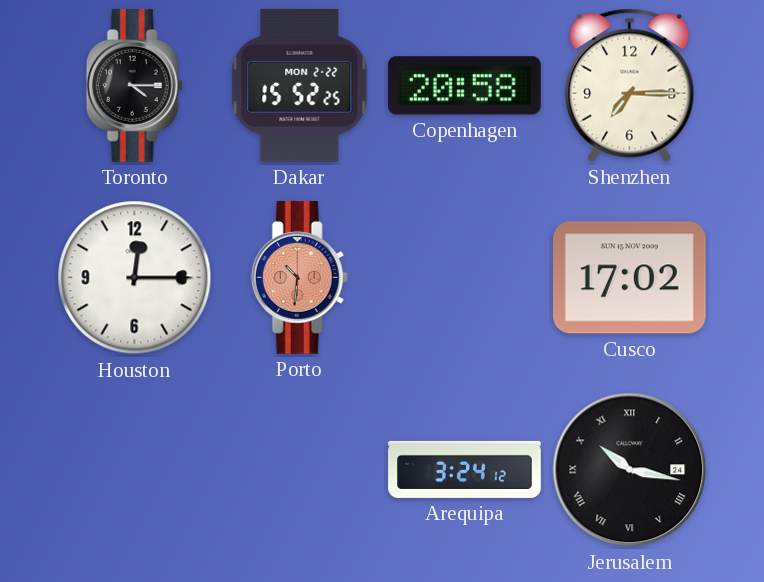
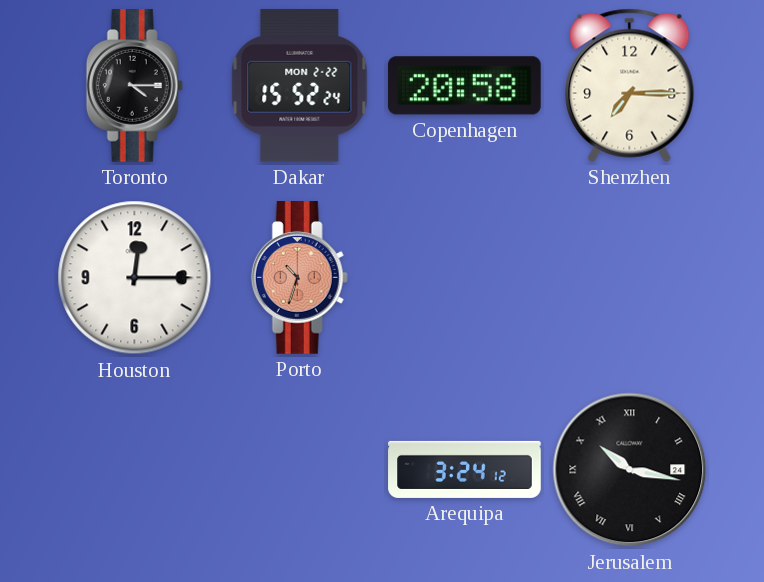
Dakar: 15:52:25 -> 15:52:24
Porto: 10:31 -> 10:33
Cusco: 17:02 -> none
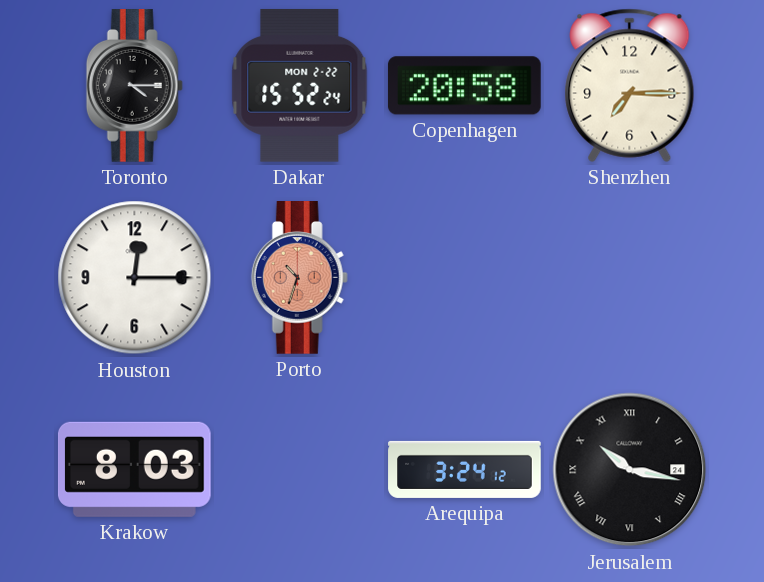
Krakow: none -> 8:03
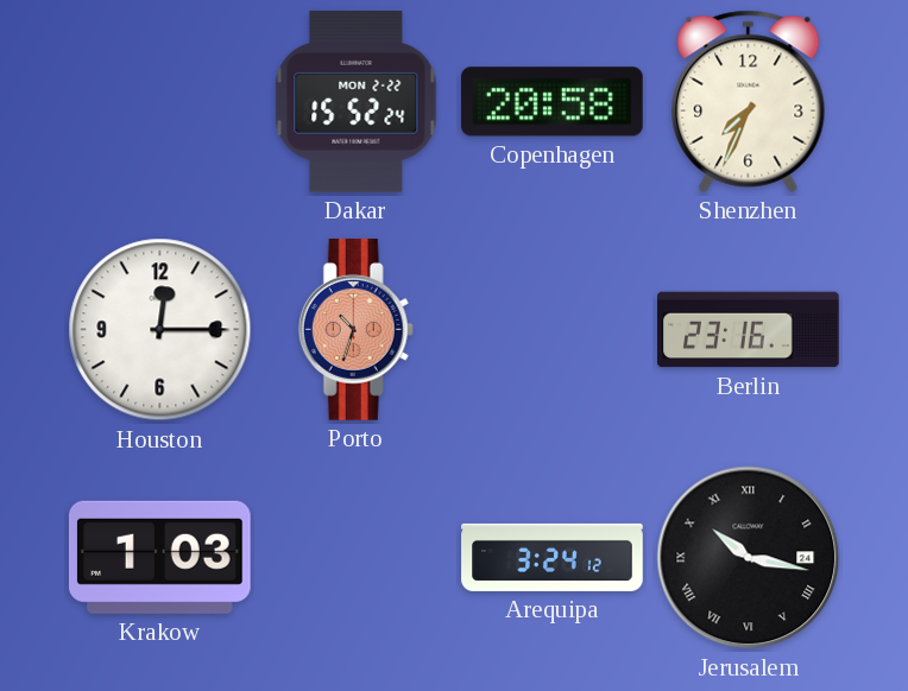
Toronto: 4:15 -> none
Shenzhen: 7:15 -> 7:34
Berlin: none -> 23:16
Krakow: 8:03 -> 1:03
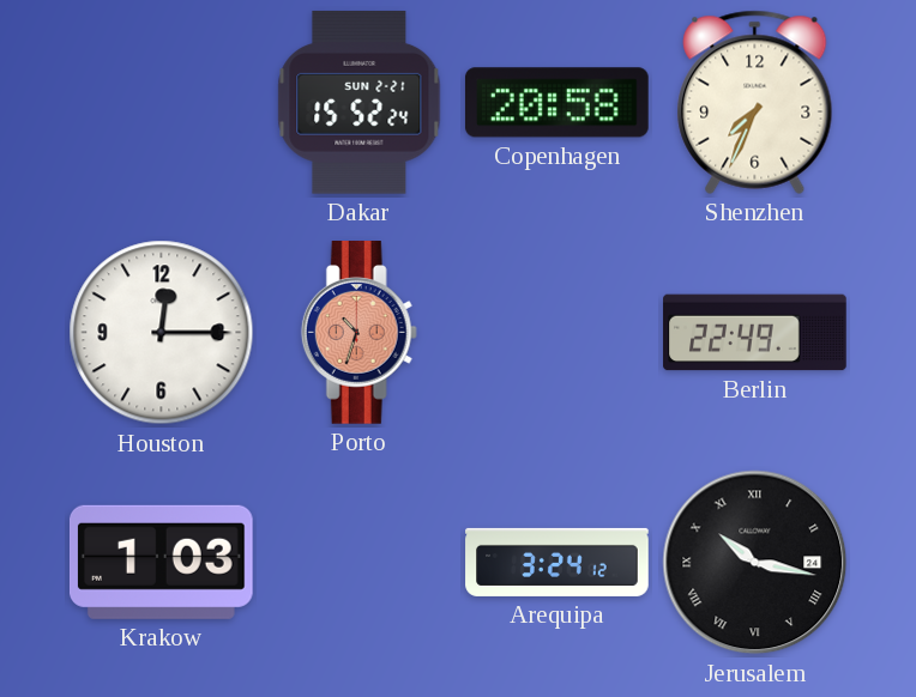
Dakar date: MON 2-22 -> SUN 2-21
Berlin: 23:16 -> 22:49
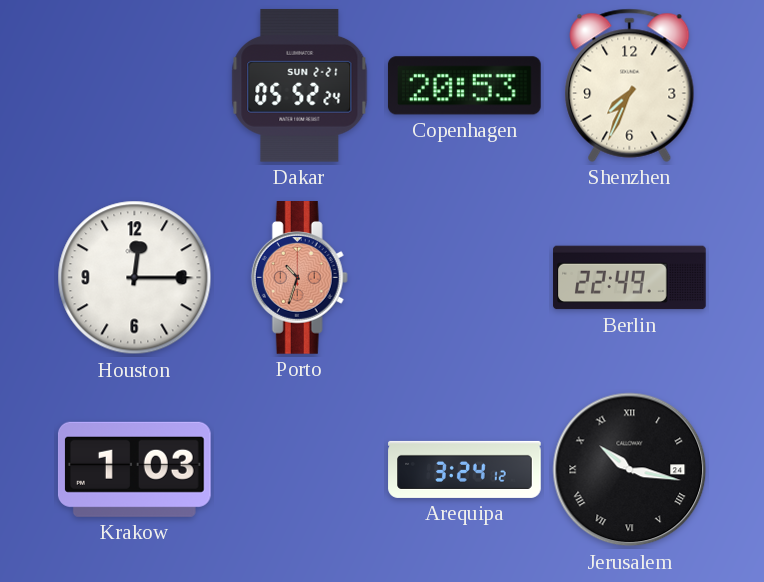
Dakar: 15:52 -> 05:52
Copenhagen: 20:58 -> 20:53
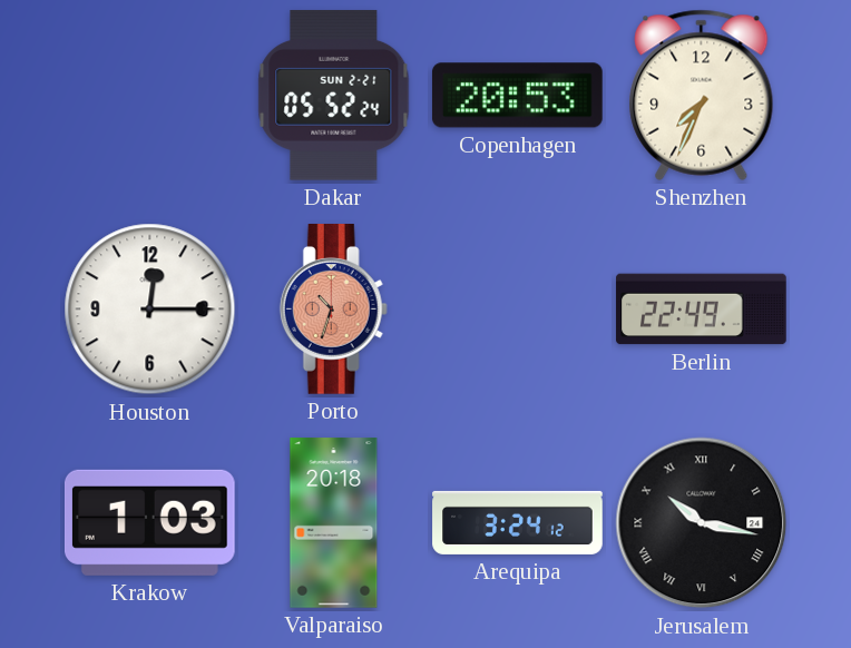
Valparaiso: none -> 20:18
